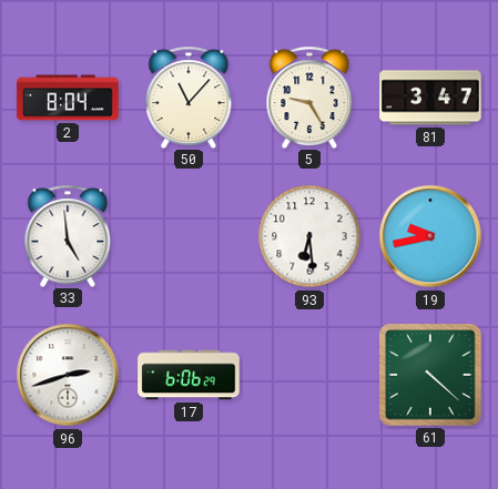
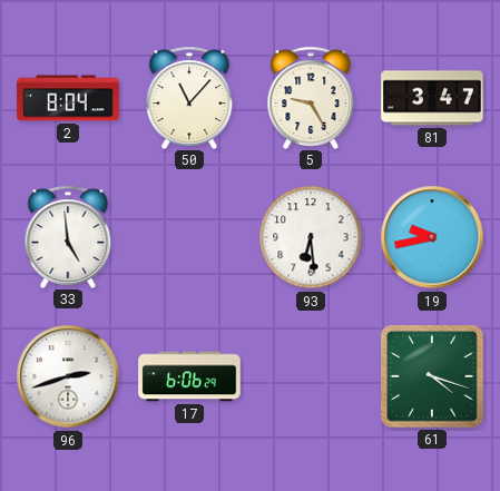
61: 4:22 -> 4:18
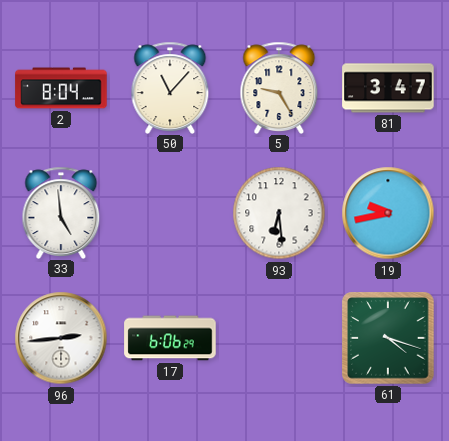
96: 2:42 -> 2:44
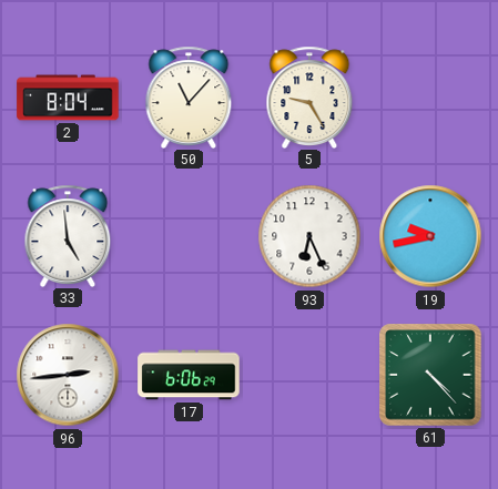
81: 3:47 -> none
93: 6:29 -> 6:26
61: 4:18 -> 4:23
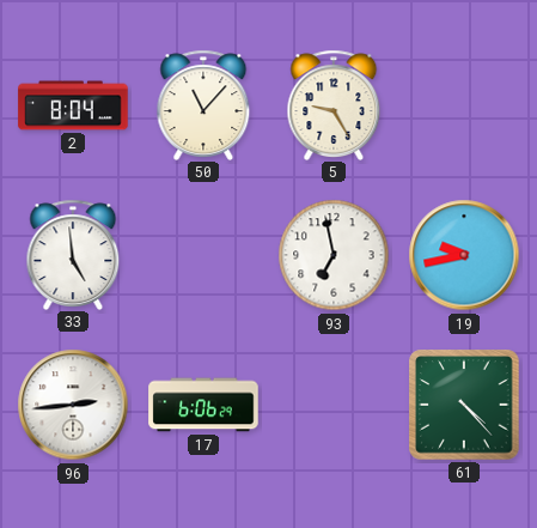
93: 6:26 -> 6:58
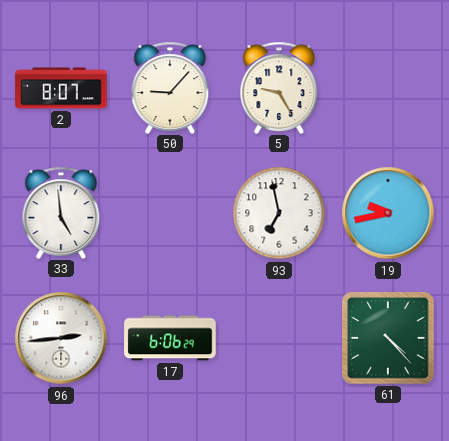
2: 8:04 -> 8:07
50: 11:07 -> 9:07
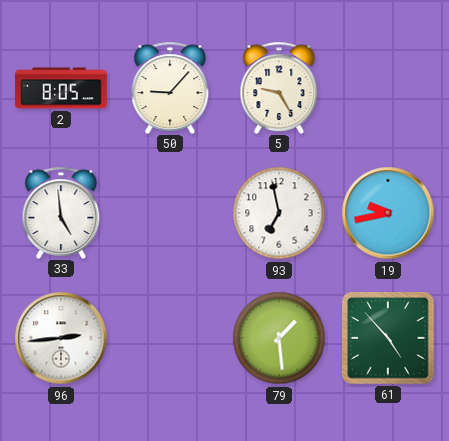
2: 8:07 -> 8:05
17: 6:06 -> none
79: none -> 1:29
61: 4:23 -> 4:53
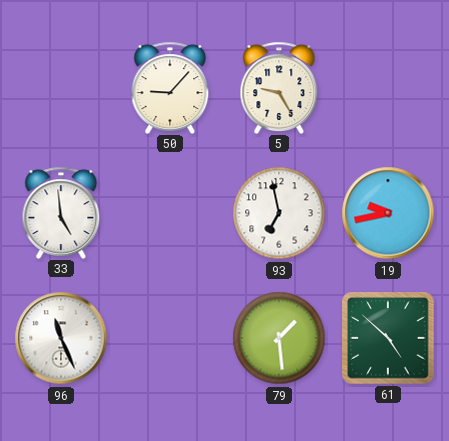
2: 8:05 -> none
96: 2:44 -> 11:26
61: 4:53 -> 4:52
